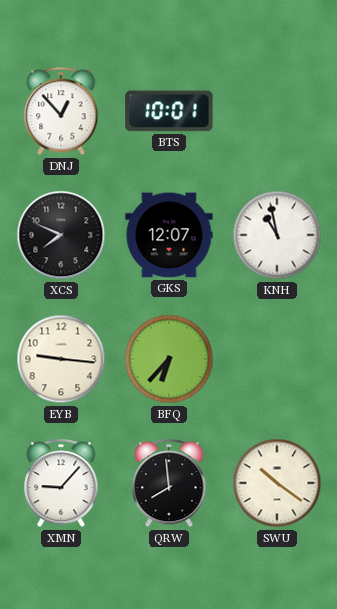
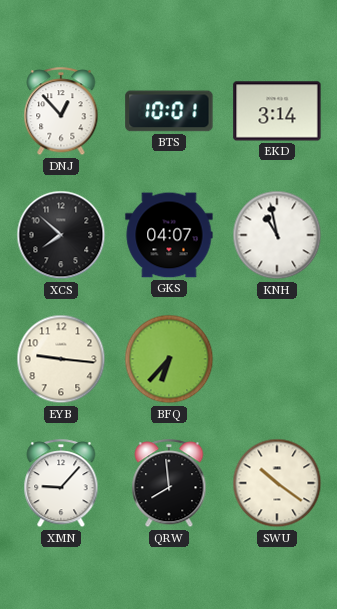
EKD: none -> 3:14
XCS: 7:49 -> 7:52
GKS: 12:07 -> 04:07
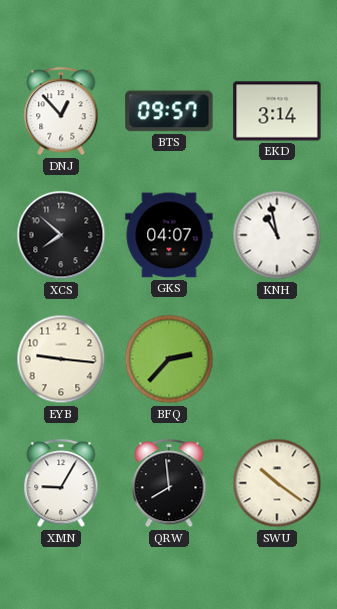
BTS: 10:01 -> 09:57
BFQ: 6:37 -> 2:37
XMN: 9:07 -> 9:05
